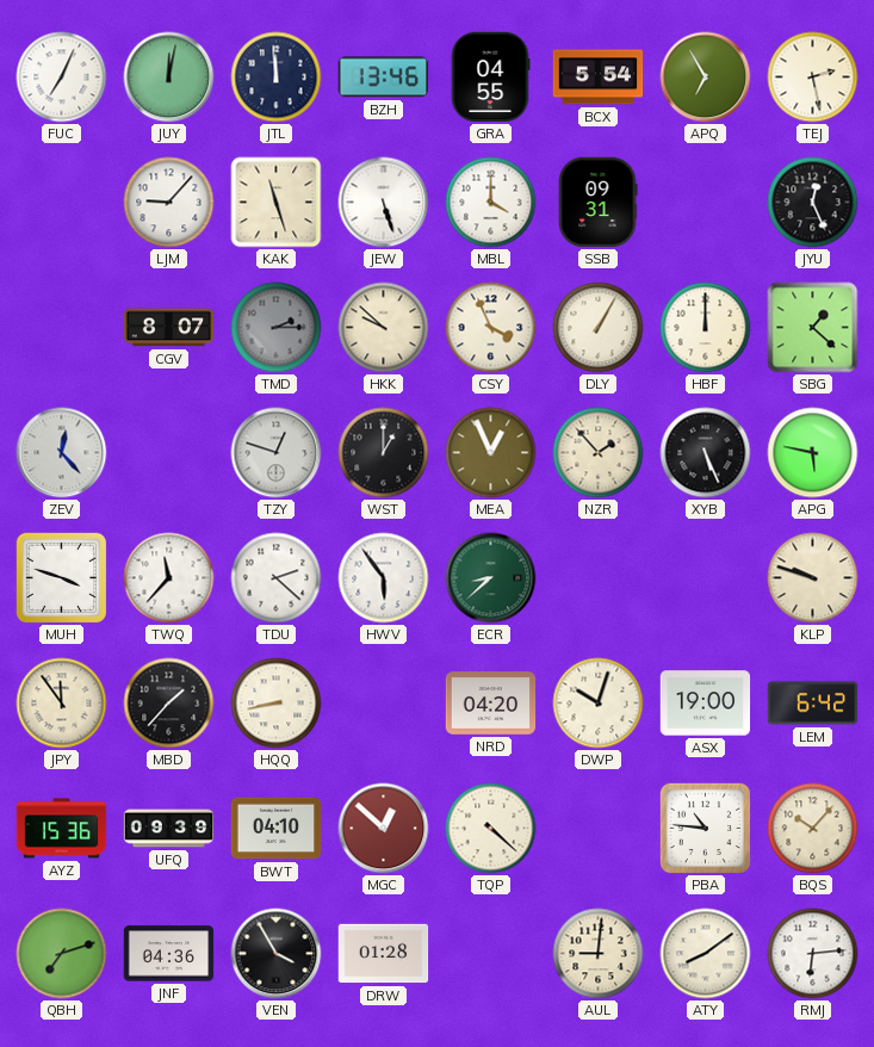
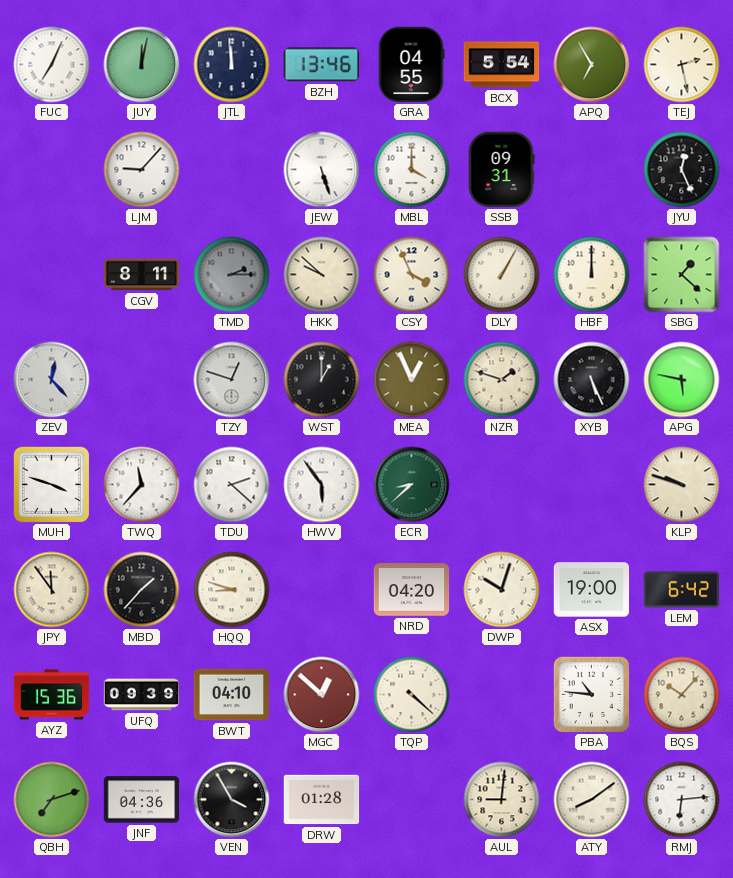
KAK: 11:27 -> none
CGV: 8:07 -> 8:11
NZR: 1:53 -> 1:48
HQQ: 8:43 -> 8:48
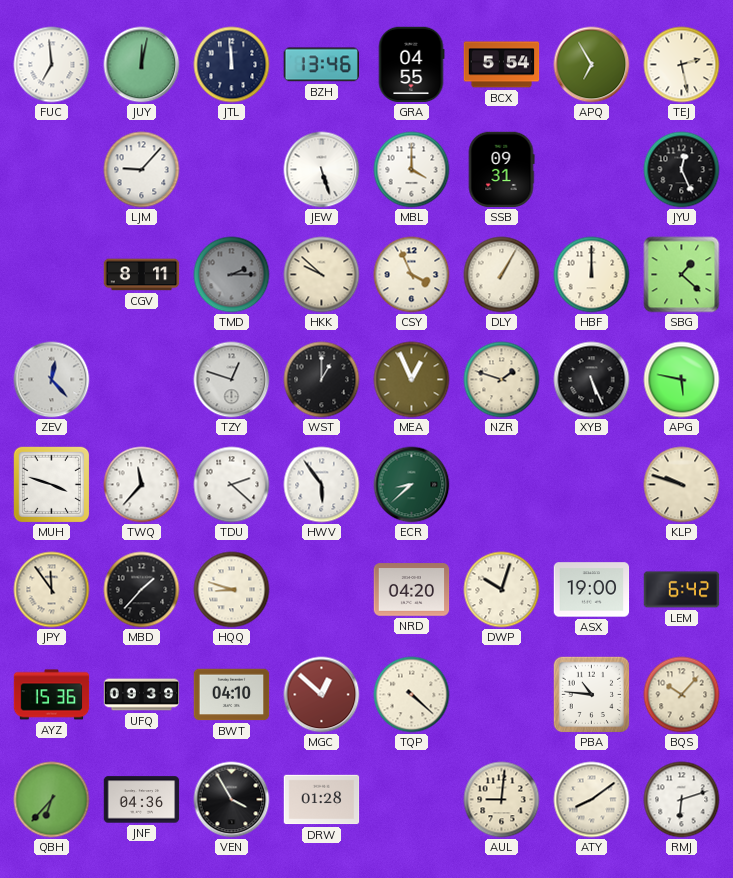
FUC: 7:04 -> 6:59
QBH: 7:12 -> 6:37
RMJ: 6:14 -> 6:12
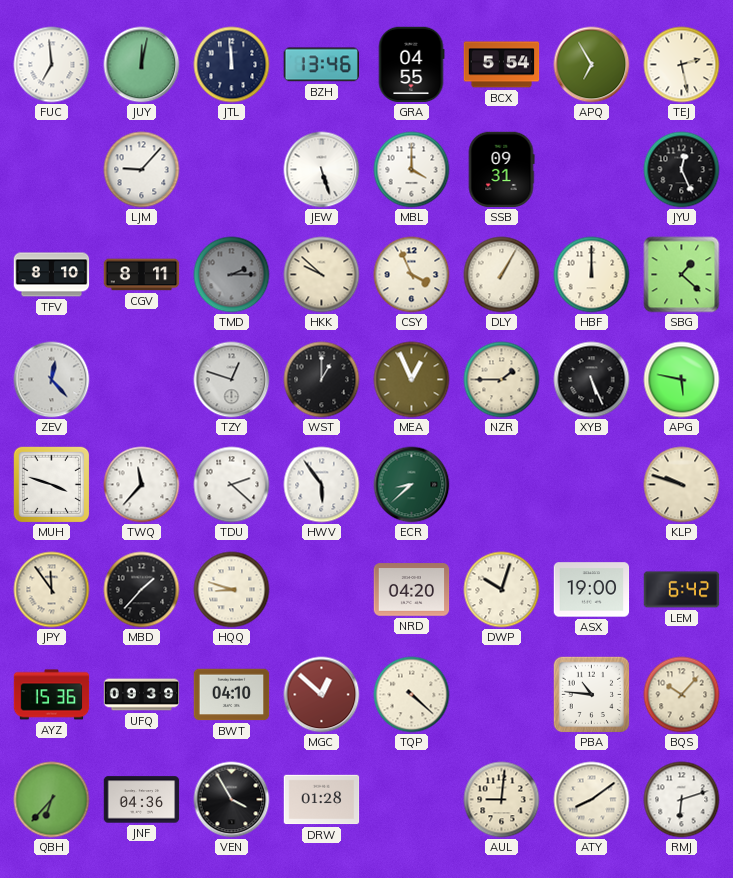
TFV: none -> 8:10
NZR: 1:48 -> 1:45
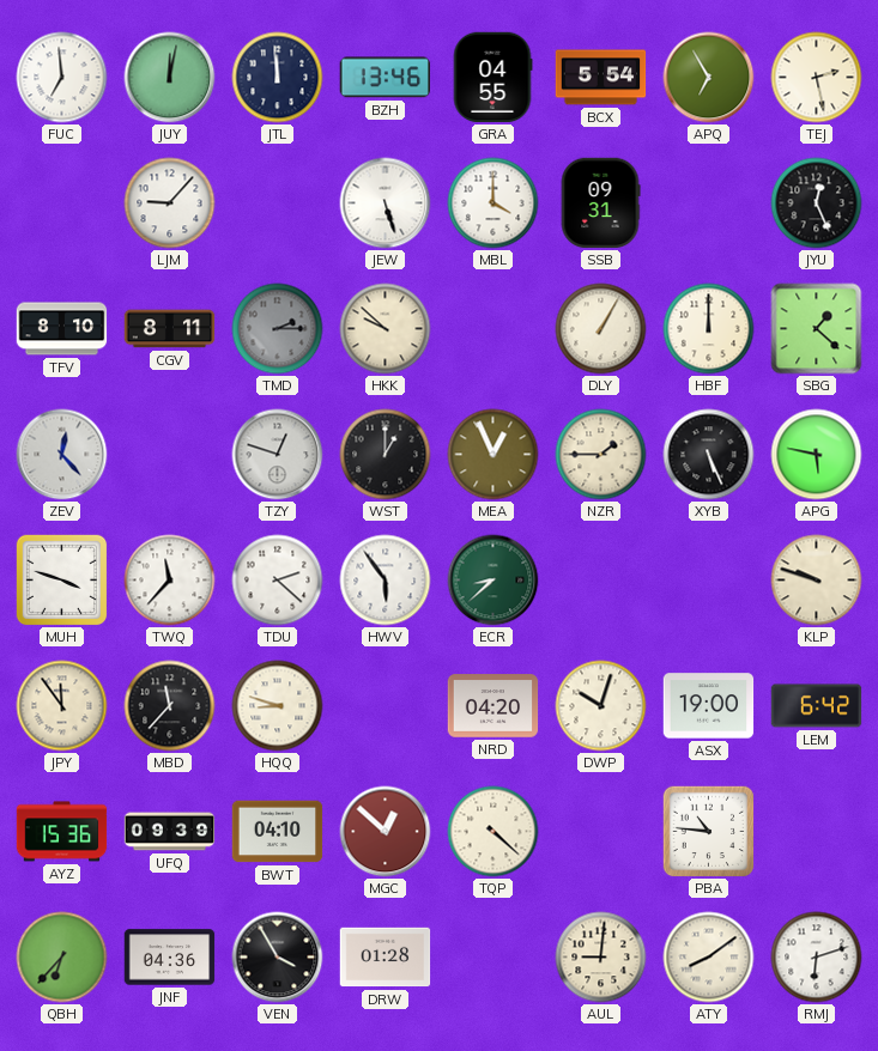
CSY: 3:56 -> none
MBD: 1:37 -> 11:37
BQS: 10:07 -> none
